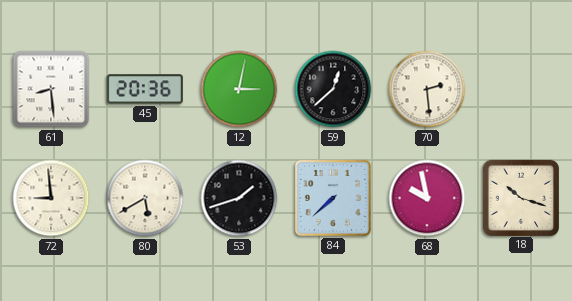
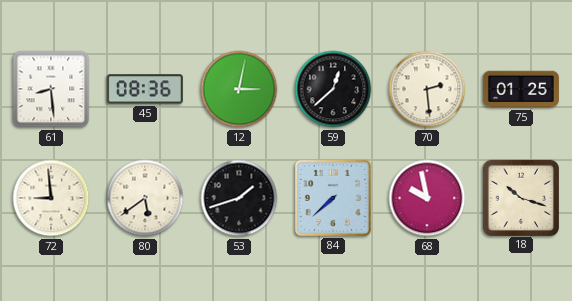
45: 20:36 -> 08:36
75: none -> 01:25
80: 5:40 -> 5:39
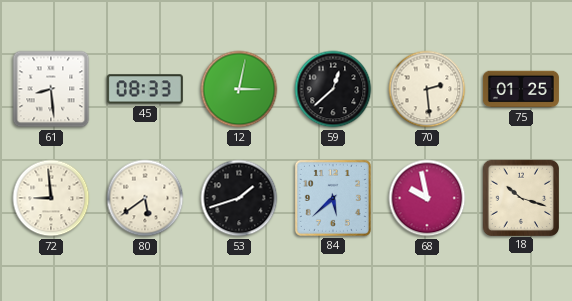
45: 08:36 -> 08:33
84: 7:38 -> 5:38
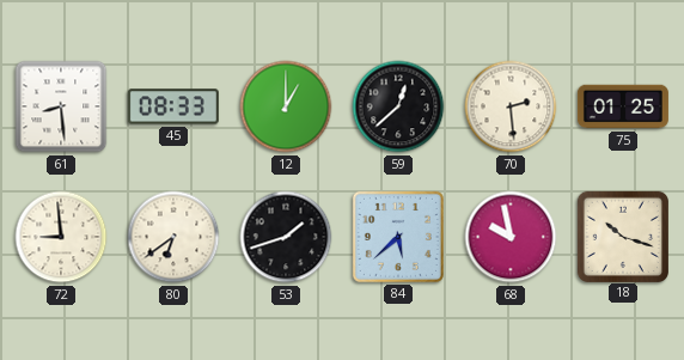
12: 3:02 -> 1:00
80: 5:39 -> 6:39
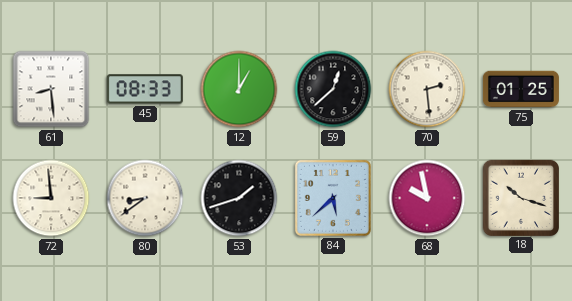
80: 6:39 -> 8:39
